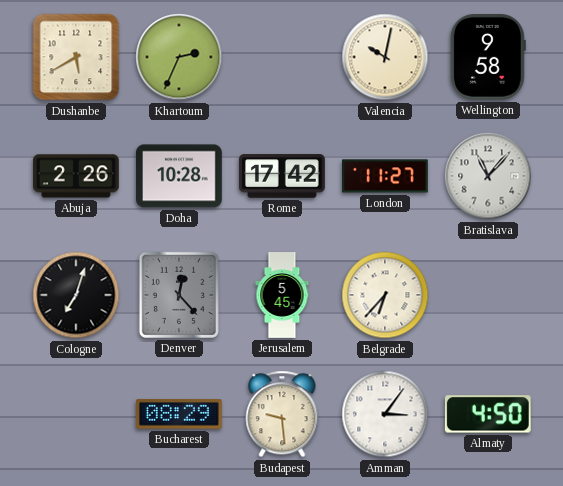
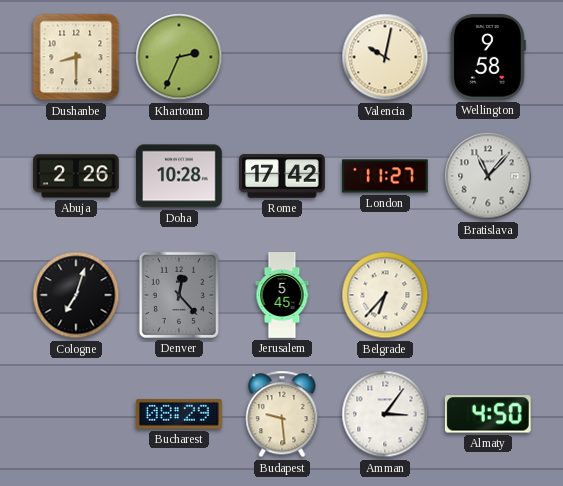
Dushanbe: 5:40 -> 8:30
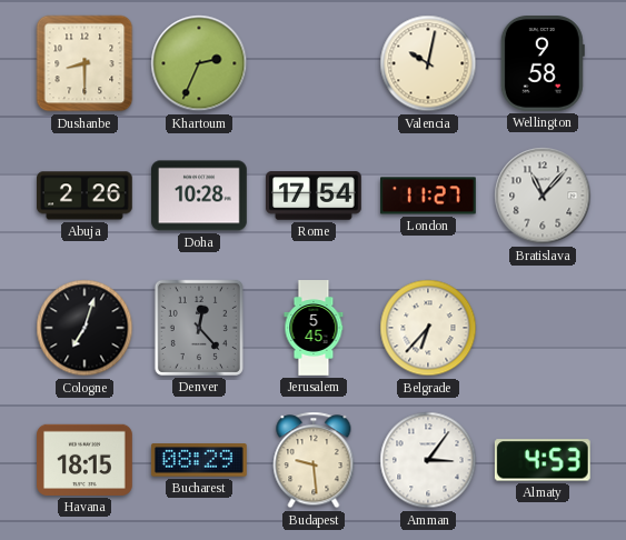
Rome: 17:42 -> 17:54
Havana: none -> 18:15
Almaty: 4:50 -> 4:53
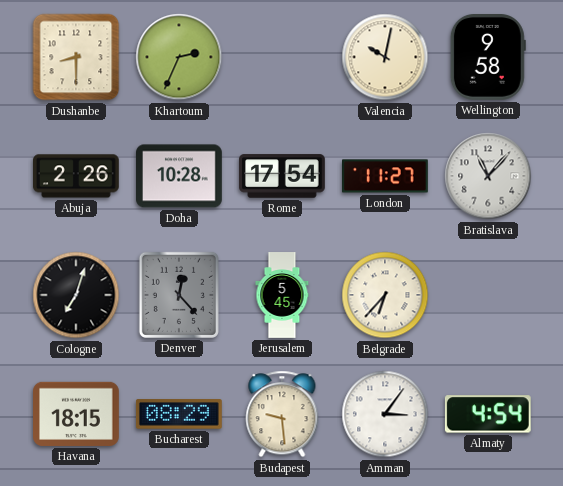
Almaty: 4:53 -> 4:54
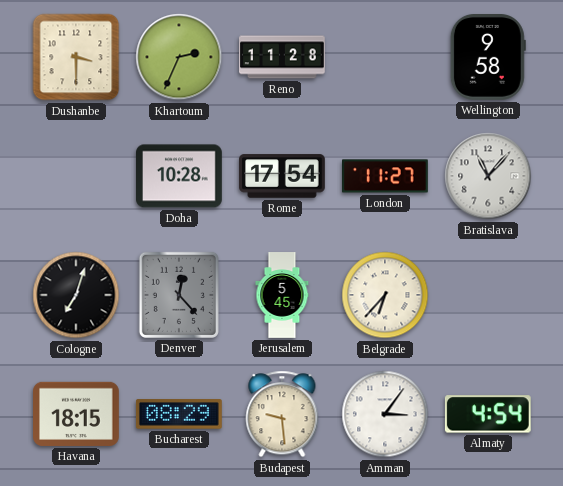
Dushanbe: 8:30 -> 3:30
Reno: none -> 11:28
Valencia: 10:02 -> none
Abuja: 2:26 -> none
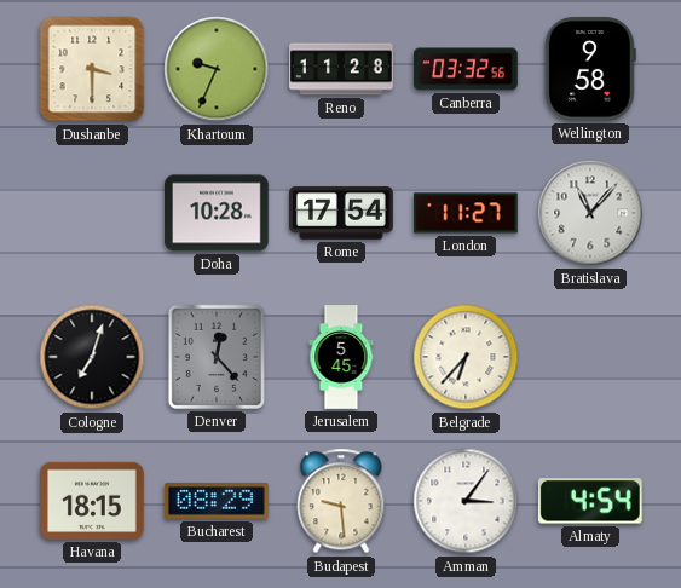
Khartoum: 2:34 -> 9:34
Canberra: none -> 03:32
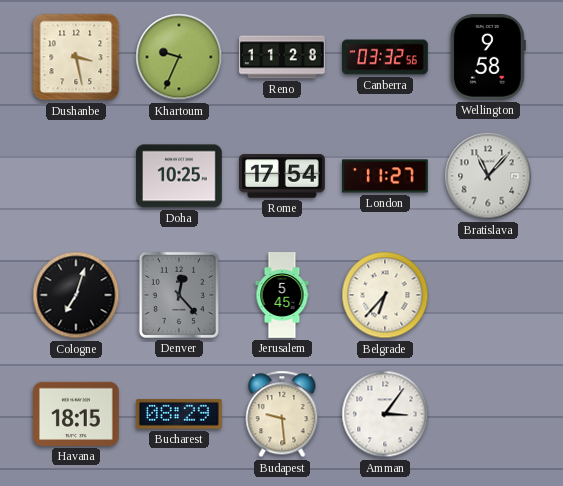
Dushanbe: 3:30 -> 3:28
Doha: 10:28 -> 10:25
Almaty: 4:54 -> none
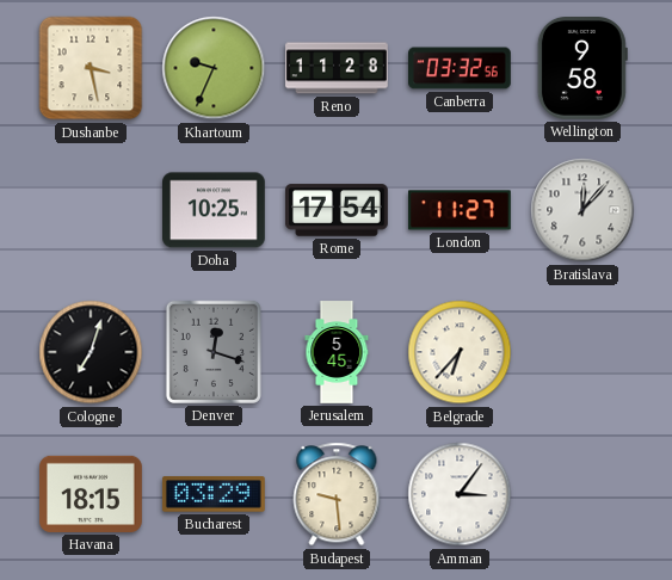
Bratislava: 11:07 -> 12:07
Denver: 12:23 -> 12:18
Bucharest: 08:29 -> 03:29
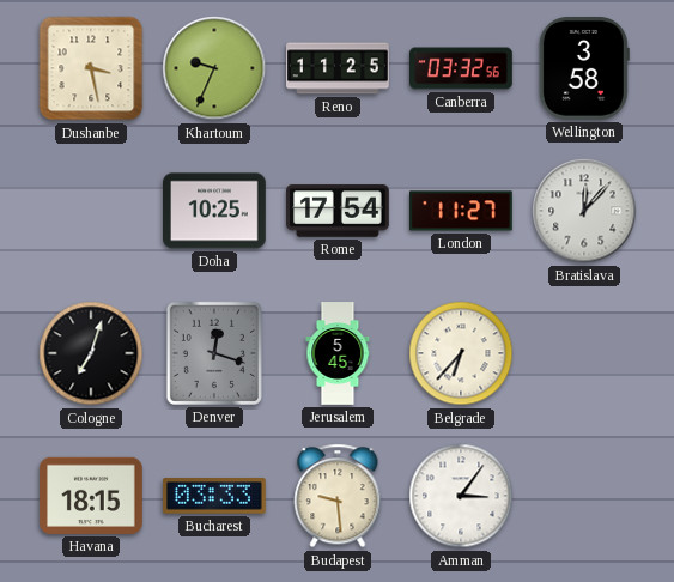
Reno: 11:28 -> 11:25
Wellington: 9:58 -> 3:58
Bucharest: 03:29 -> 03:33
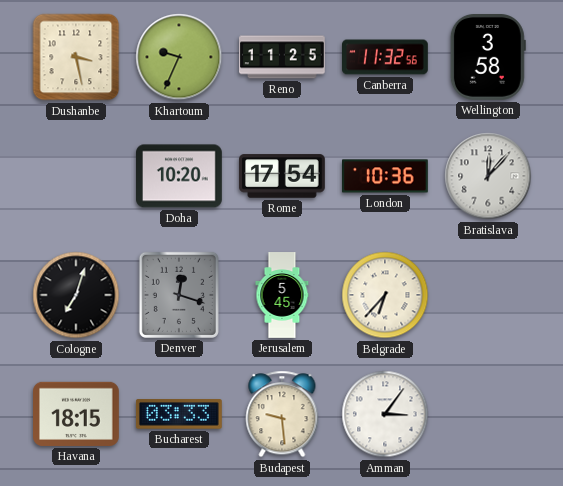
Canberra: 03:32 -> 11:32
Doha: 10:25 -> 10:20
London: 11:27 -> 10:36
